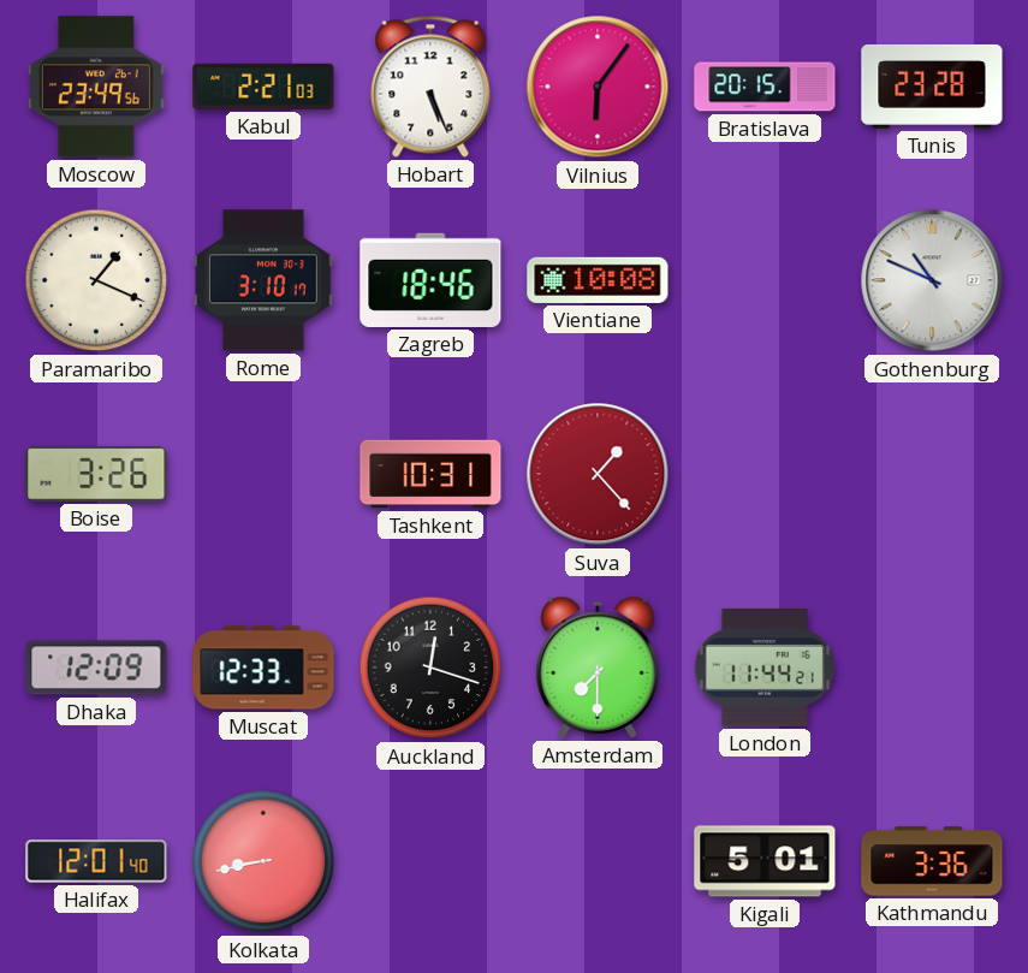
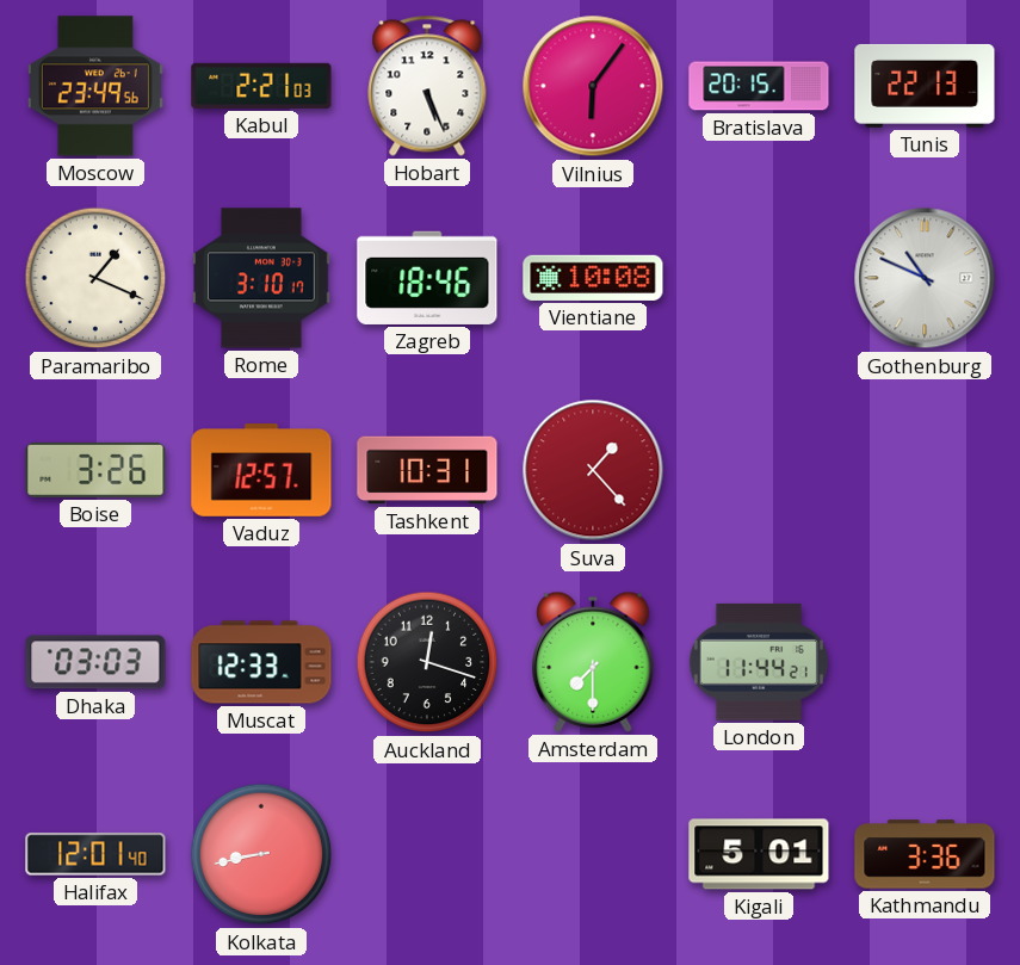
Tunis: 23:28 -> 22:13
Vaduz: none -> 12:57
Dhaka: 12:09 -> 03:03
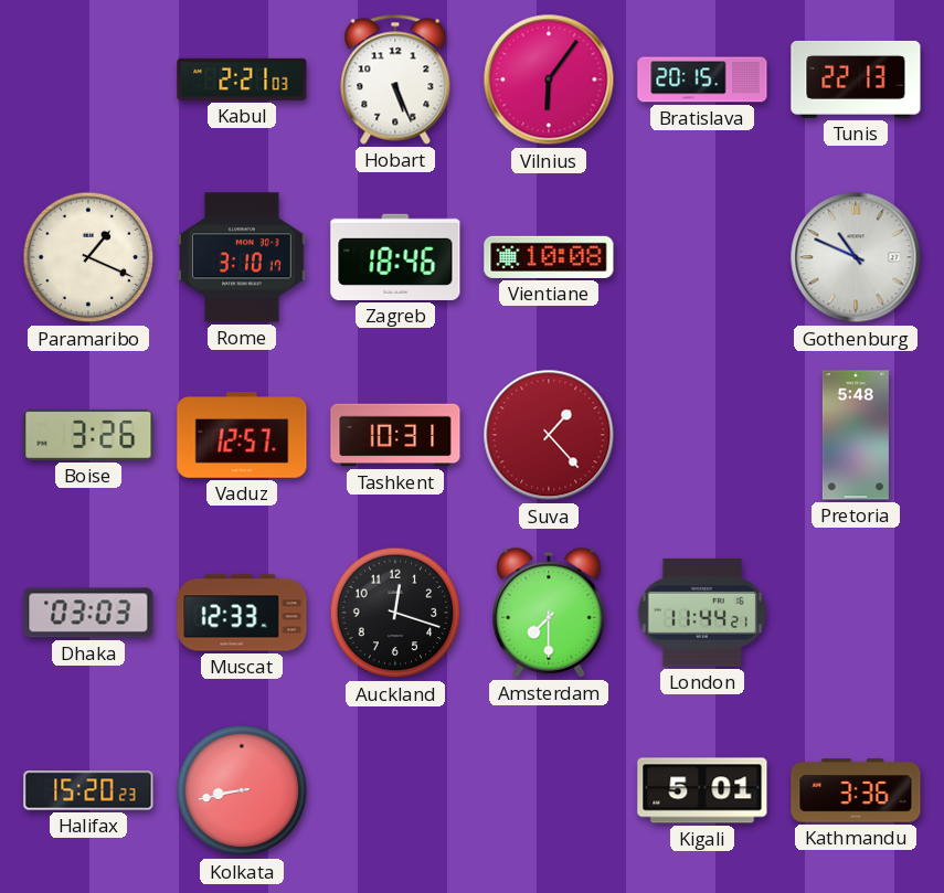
Moscow: 23:49 -> none
Pretoria: none -> 5:48
Halifax: 12:01 -> 15:20
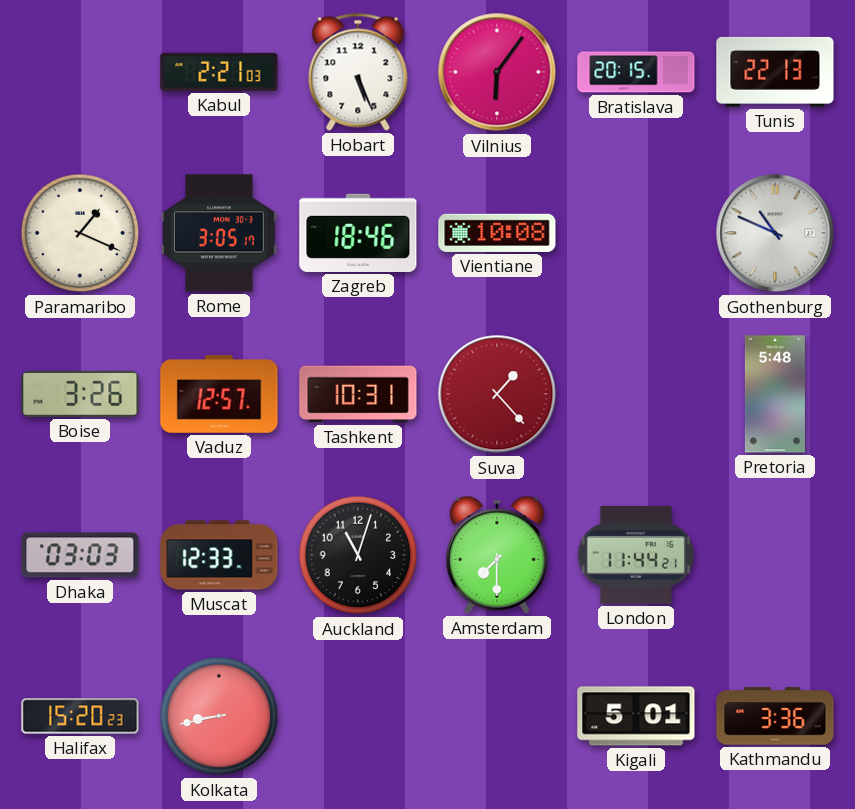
Rome: 3:10 -> 3:05
Auckland: 12:18 -> 11:03
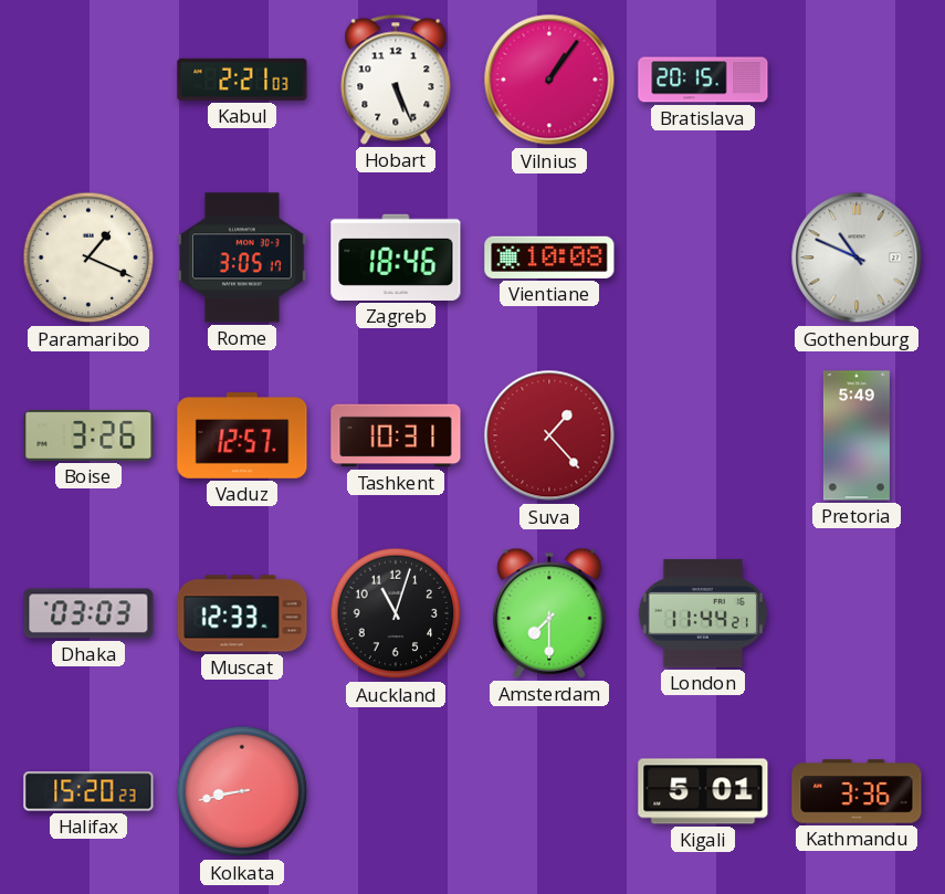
Vilnius: 6:06 -> 1:06
Tunis: 22:13 -> none
Pretoria: 5:48 -> 5:49
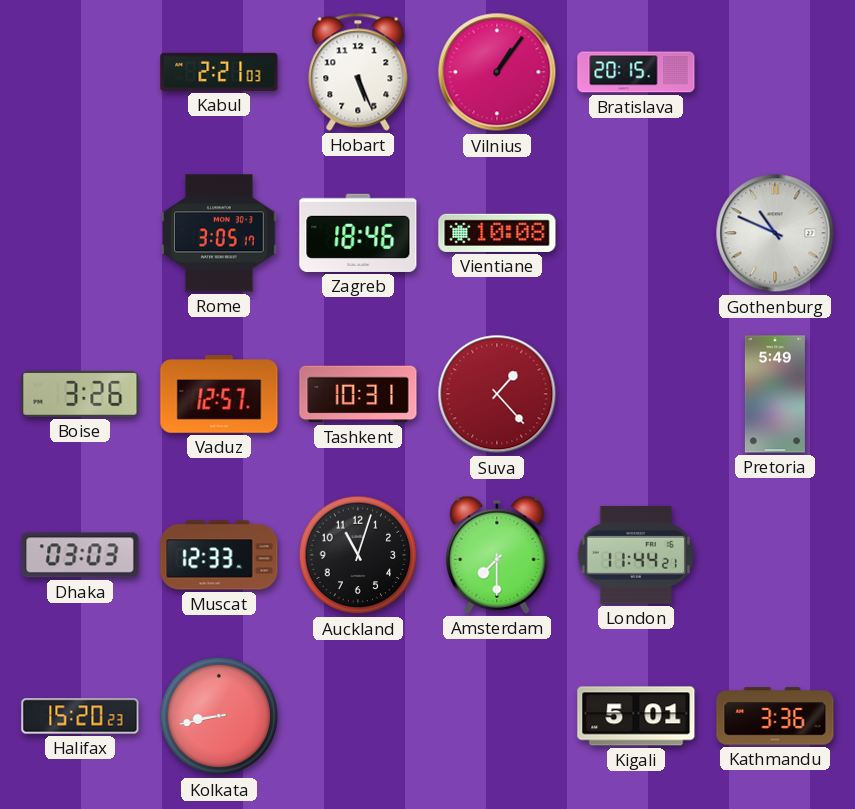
Paramaribo: 1:19 -> none
